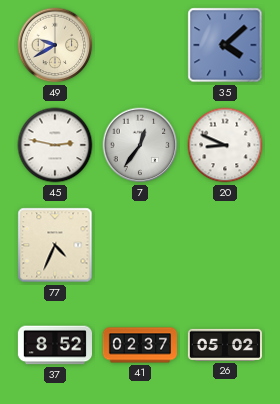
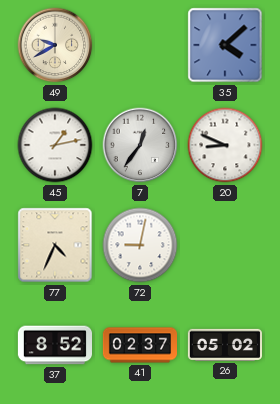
45: 2:47 -> 1:13
72: none -> 9:02
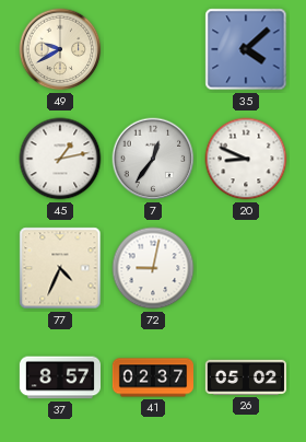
37: 8:52 -> 8:57
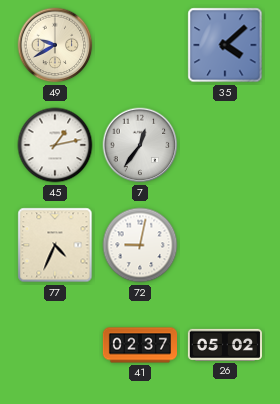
20: 8:49 -> none
37: 8:57 -> none
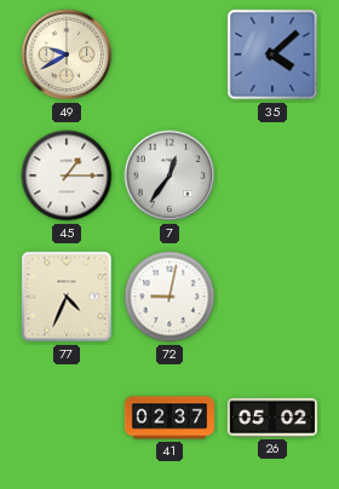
45: 1:13 -> 1:15
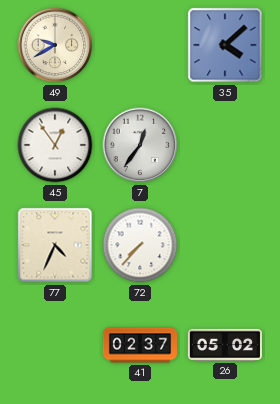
45: 1:15 -> 12:54
72: 9:02 -> 7:37
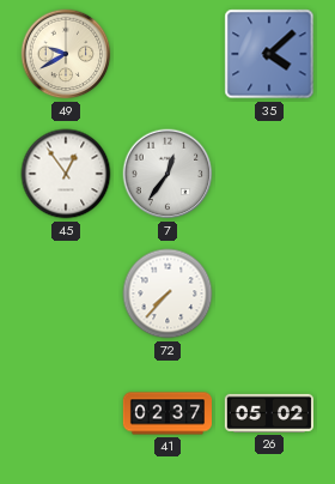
77: 4:34 -> none
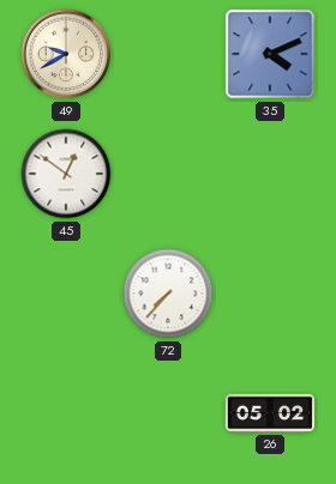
35: 4:08 -> 4:11
45: 12:54 -> 12:51
7: 12:36 -> none
41: 02:37 -> none
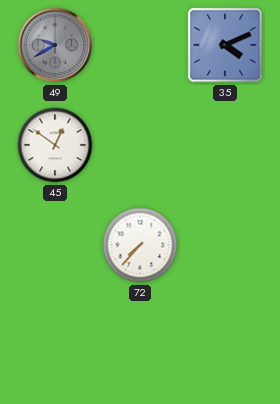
49 dial: cream -> grey
26: 05:02 -> none
